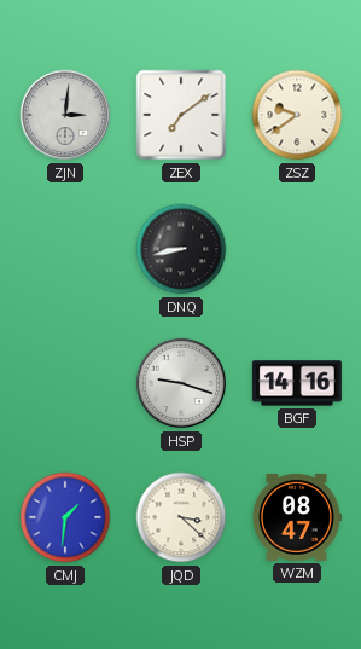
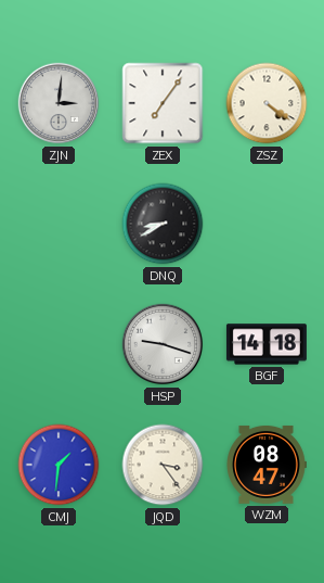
ZEX: 7:09 -> 7:06
ZSZ: 9:39 -> 4:21
DNQ: 8:43 -> 8:40
BGF: 14:16 -> 14:18
JQD: 3:22 -> 3:24
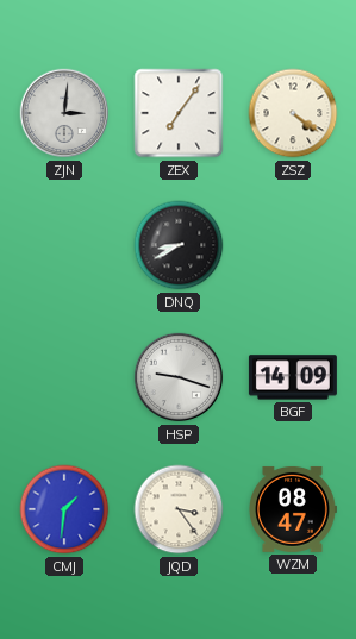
BGF: 14:18 -> 14:09
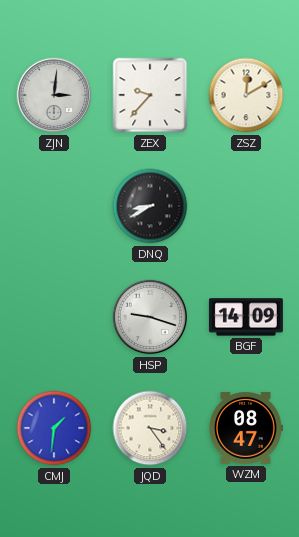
ZEX: 7:06 -> 9:37
ZSZ: 4:21 -> 12:10
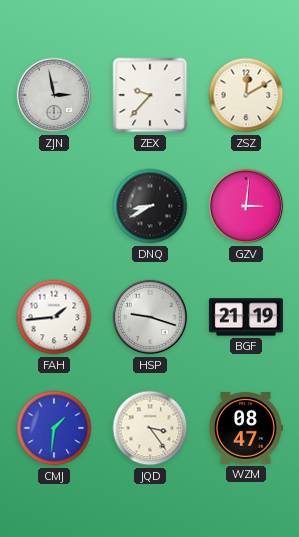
ZJN: 3:01 -> 2:58
GZV: none -> 3:01
FAH: none -> 1:44
BGF: 14:09 -> 21:19
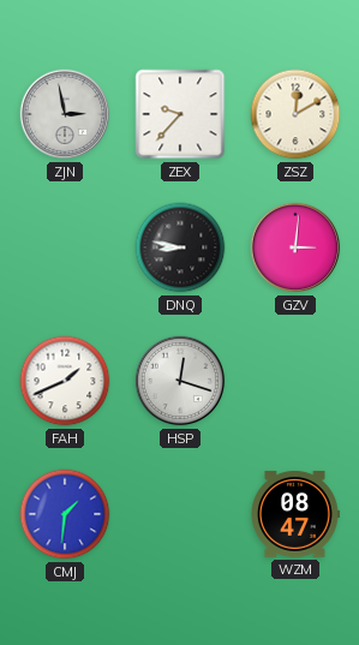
DNQ: 8:40 -> 8:47
FAH: 1:44 -> 1:41
HSP: 9:18 -> 12:18
BGF: 21:19 -> none
JQD: 3:24 -> none
